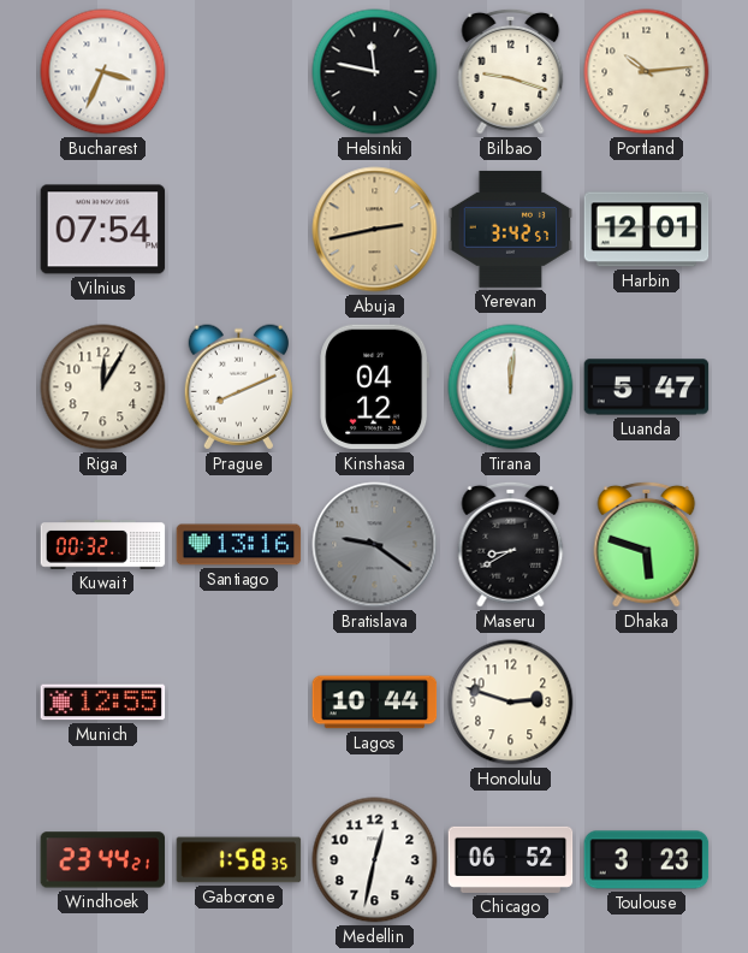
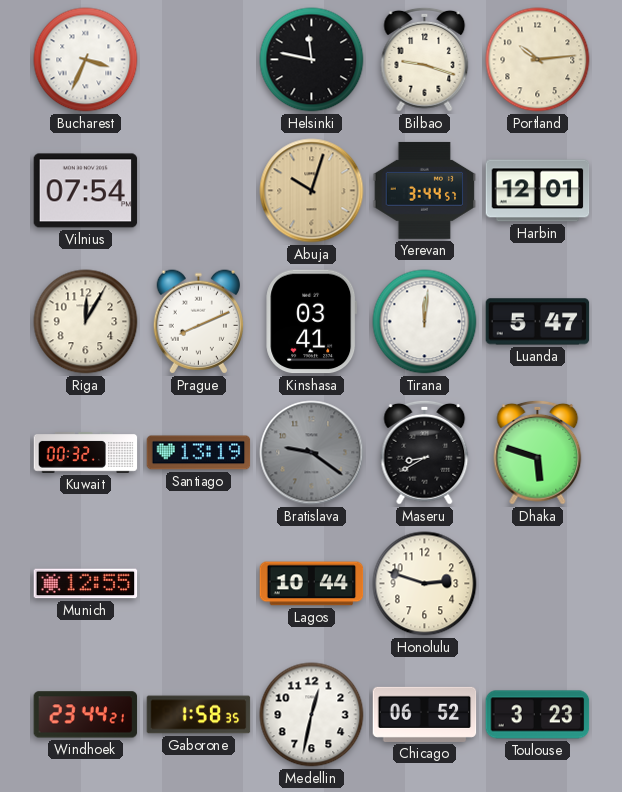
Abuja: 2:43 -> 10:03
Yerevan: 3:42 -> 3:44
Kinshasa: 04:12 -> 03:41
Santiago: 13:16 -> 13:19
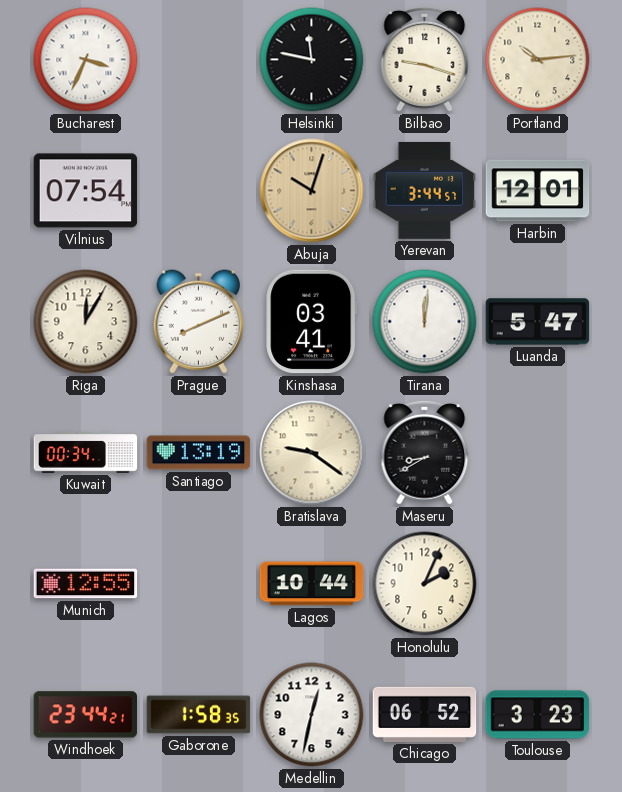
Kuwait: 00:32 -> 00:34
Bratislava dial: grey -> cream
Dhaka: 5:48 -> none
Honolulu: 2:48 -> 2:04
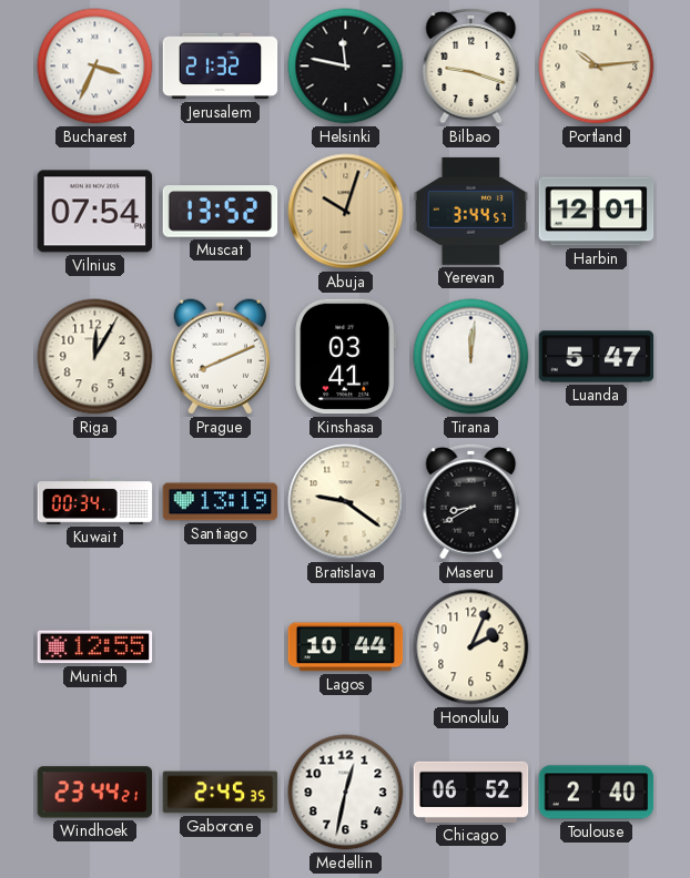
Jerusalem: none -> 21:32
Muscat: none -> 13:52
Gaborone: 1:58 -> 2:45
Toulouse: 3:23 -> 2:40
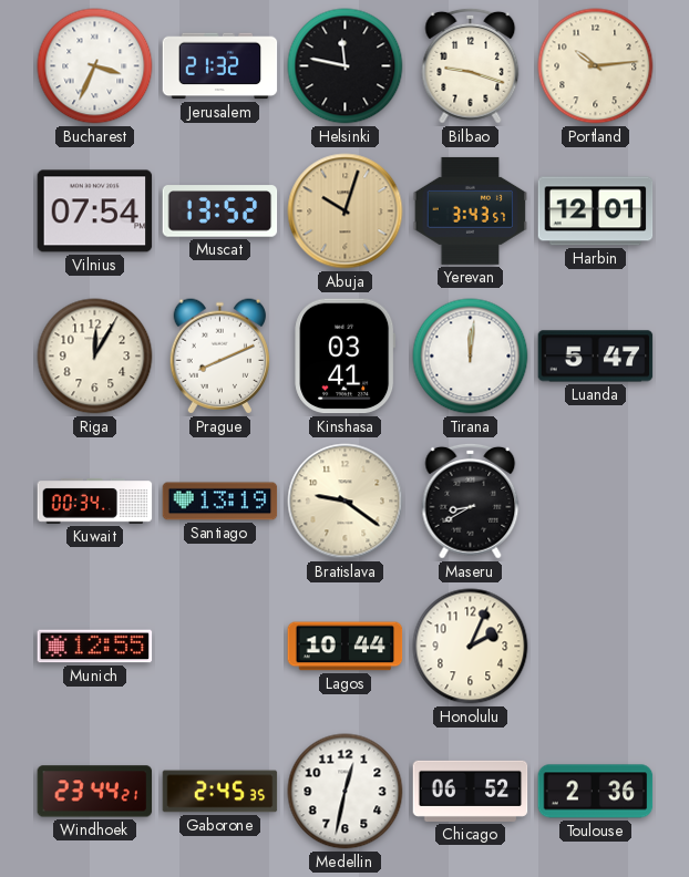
Yerevan: 3:44 -> 3:43
Toulouse: 2:40 -> 2:36
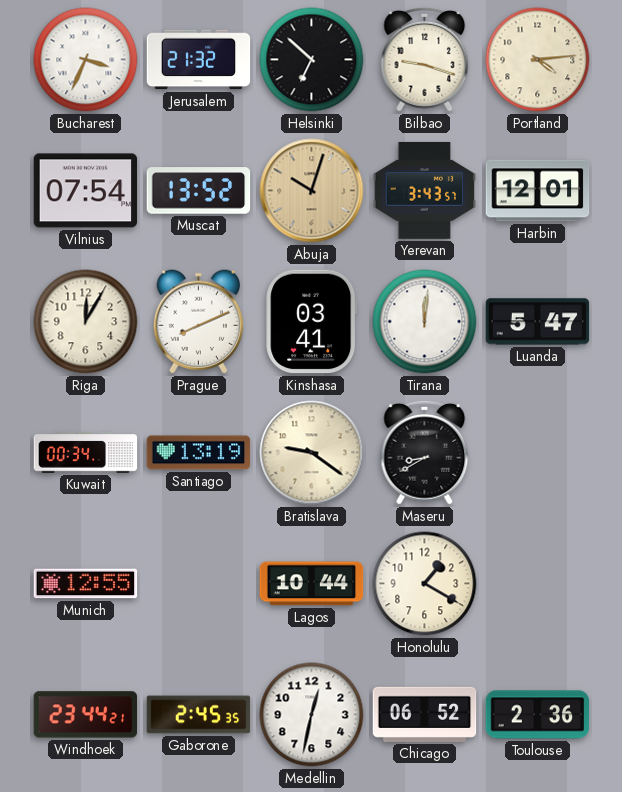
Helsinki: 11:47 -> 6:52
Portland: 10:14 -> 4:14
Honolulu: 2:04 -> 1:20
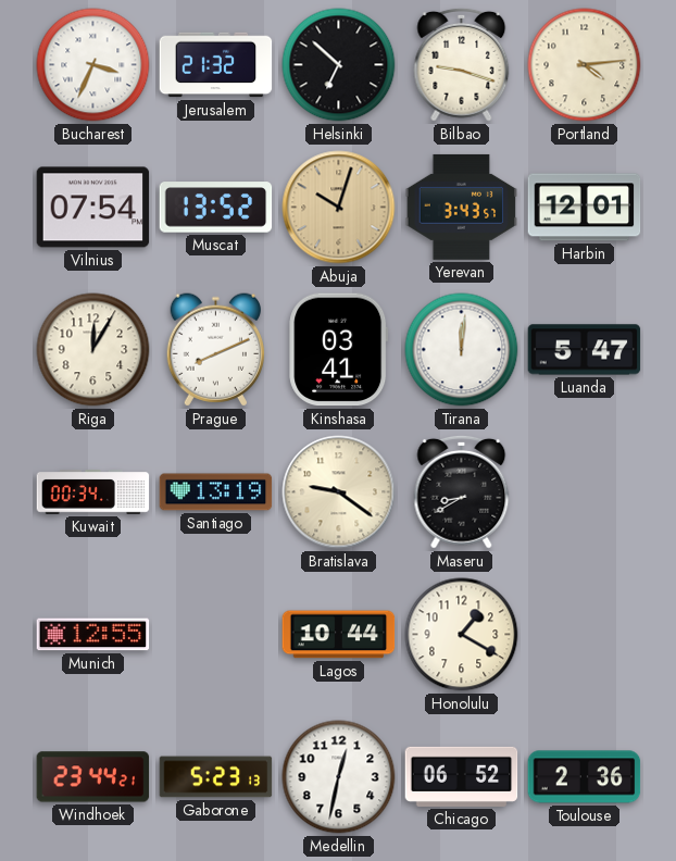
Gaborone: 2:45 -> 5:23
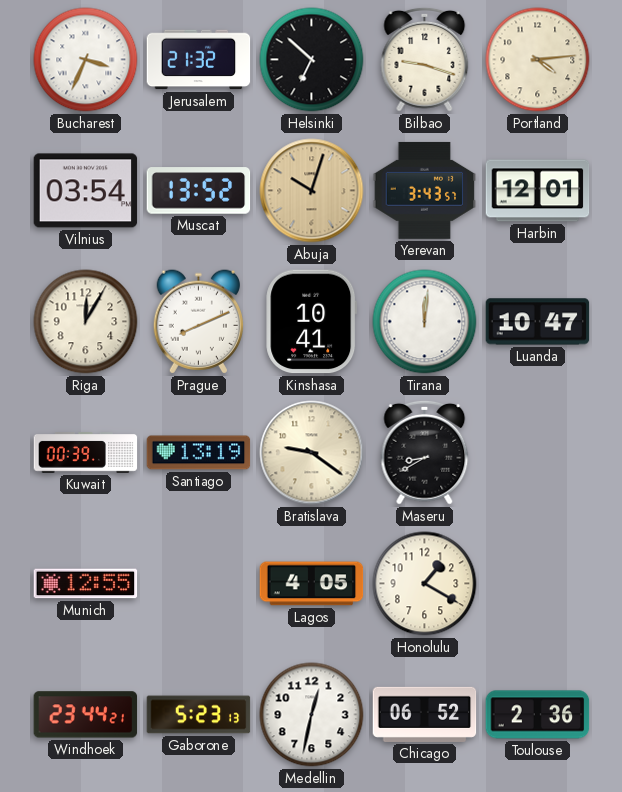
Vilnius: 07:54 -> 03:54
Kinshasa: 03:41 -> 10:41
Luanda: 5:47 -> 10:47
Kuwait: 00:34 -> 00:39
Lagos: 10:44 -> 4:05
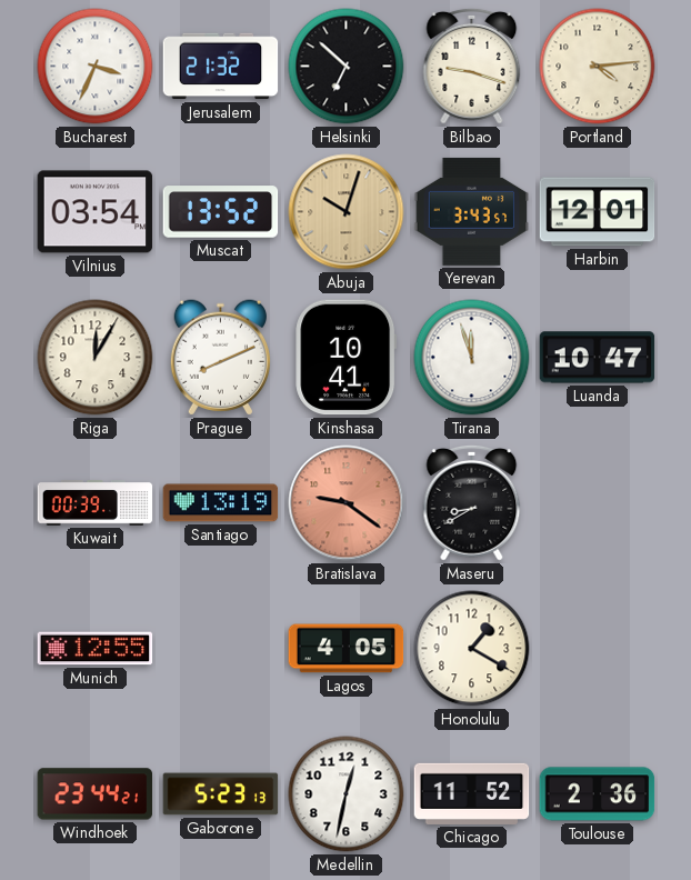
Tirana: 12:01 -> 11:57
Bratislava dial: cream -> salmon
Chicago: 06:52 -> 11:52
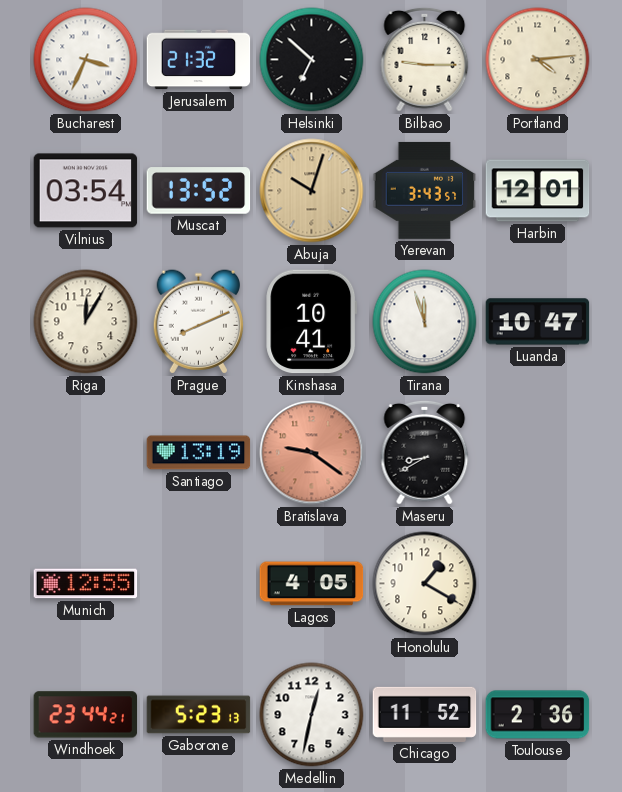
Bilbao: 9:18 -> 9:15
Kuwait: 00:39 -> none
